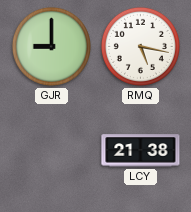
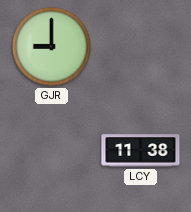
RMQ: 5:17 -> none
LCY: 21:38 -> 11:38
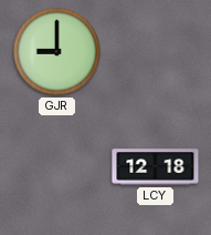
LCY: 11:38 -> 12:18
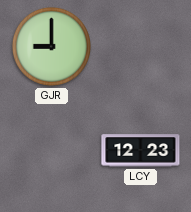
LCY: 12:18 -> 12:23
